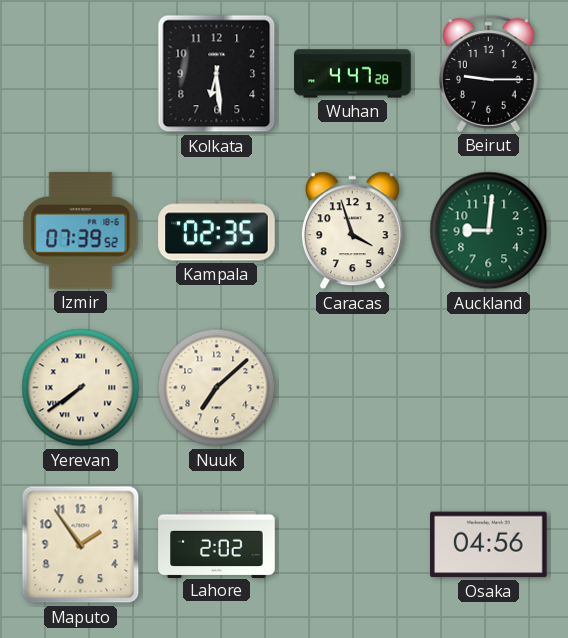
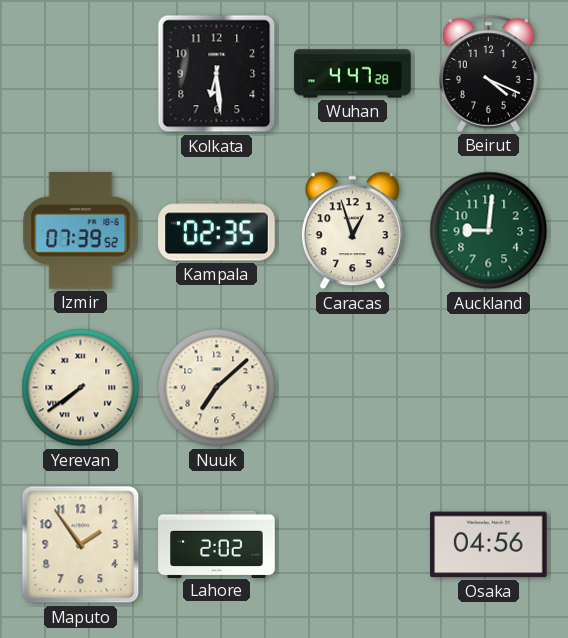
Beirut: 9:15 -> 4:19
Caracas: 3:57 -> 12:57
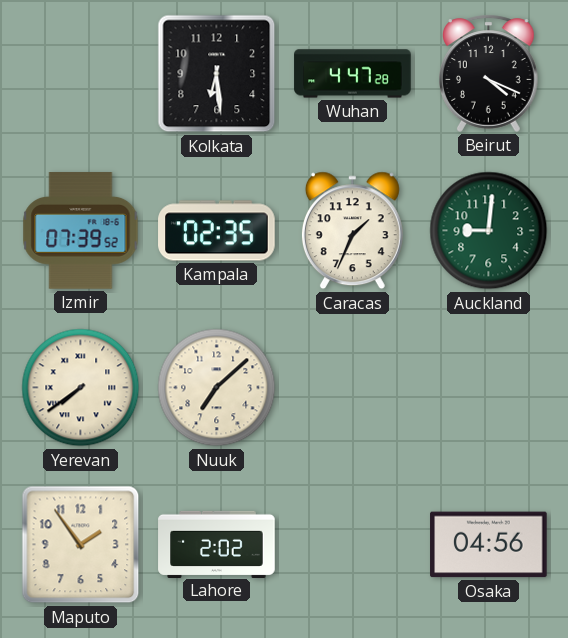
Caracas: 12:57 -> 1:34
